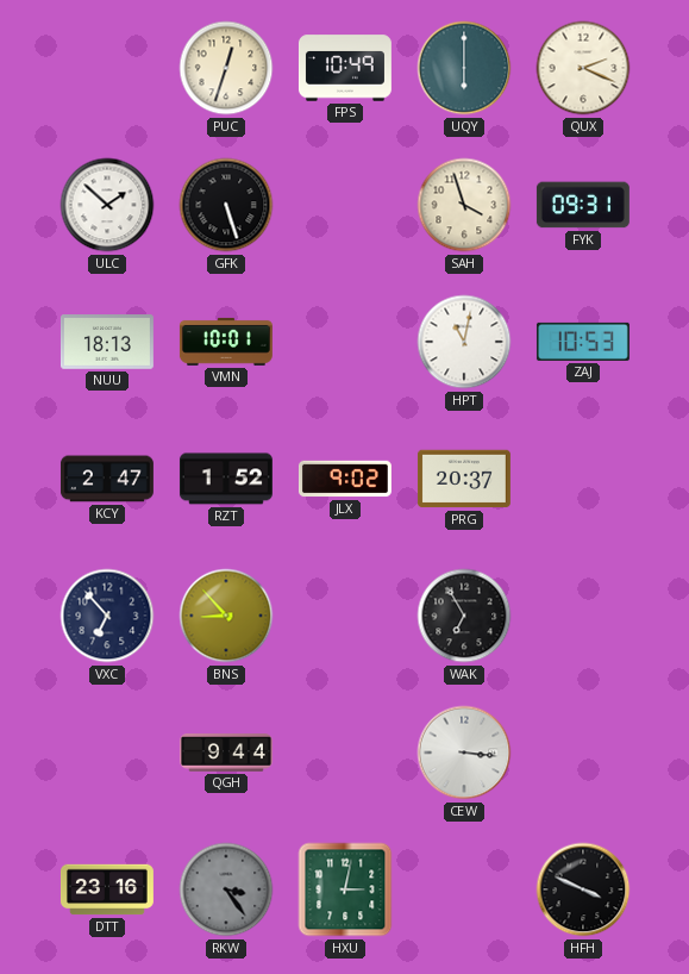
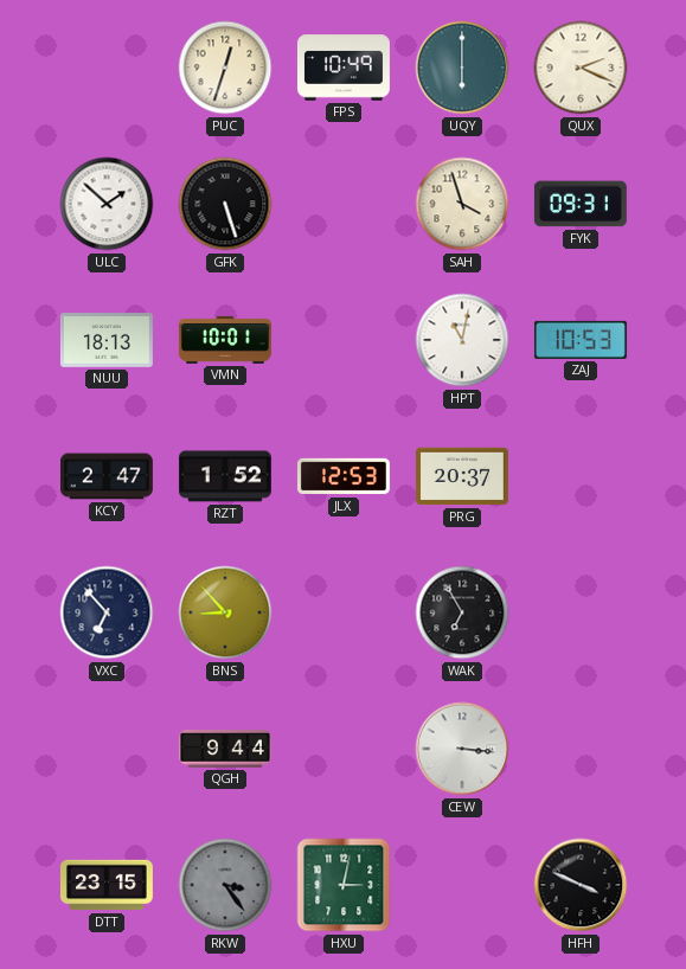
JLX: 9:02 -> 12:53
DTT: 23:16 -> 23:15
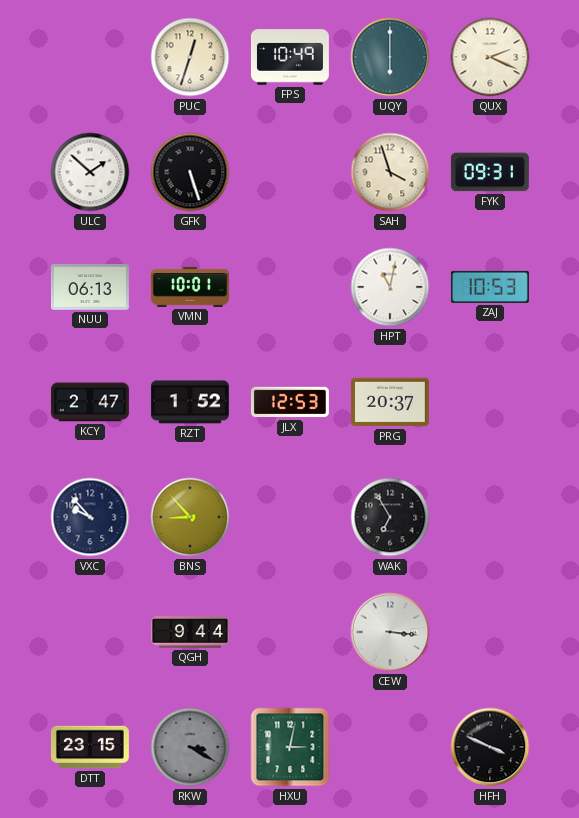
NUU: 18:13 -> 06:13
VXC: 6:53 -> 9:53
RKW: 3:24 -> 3:20
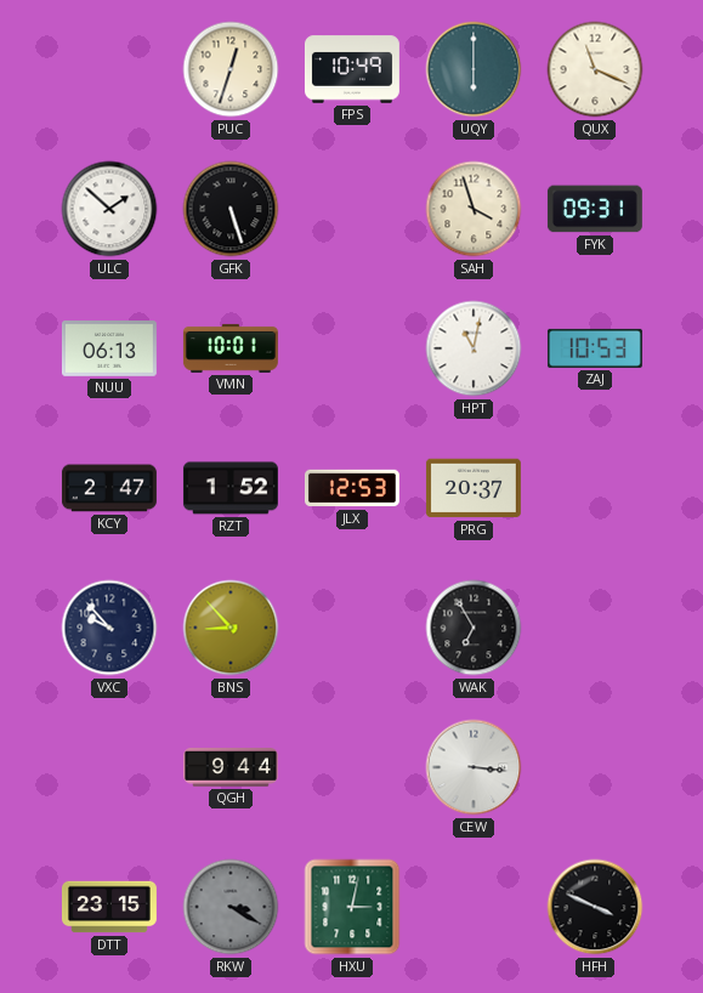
QUX: 2:19 -> 11:19
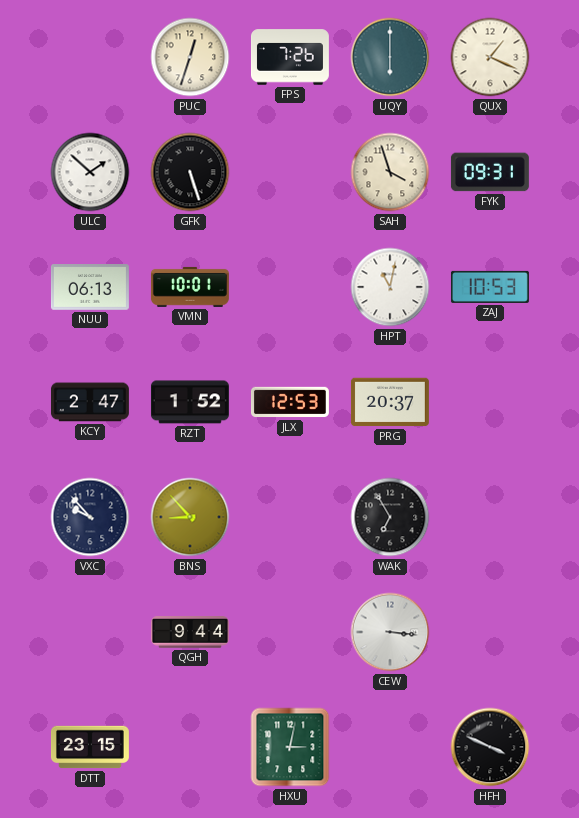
FPS: 10:49 -> 7:26
QUX: 11:19 -> 1:19
RKW: 3:20 -> none
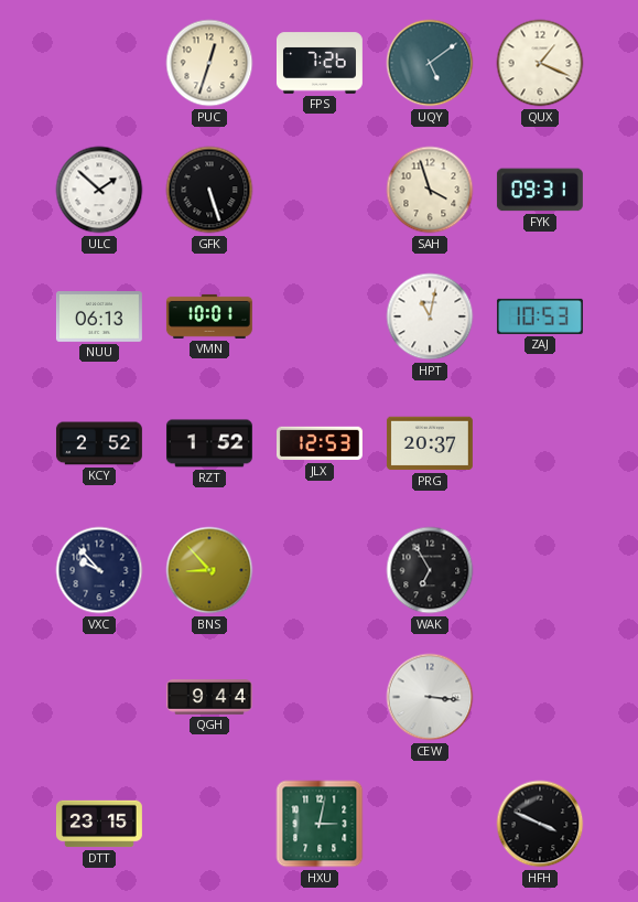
UQY: 6:00 -> 5:09
KCY: 2:47 -> 2:52
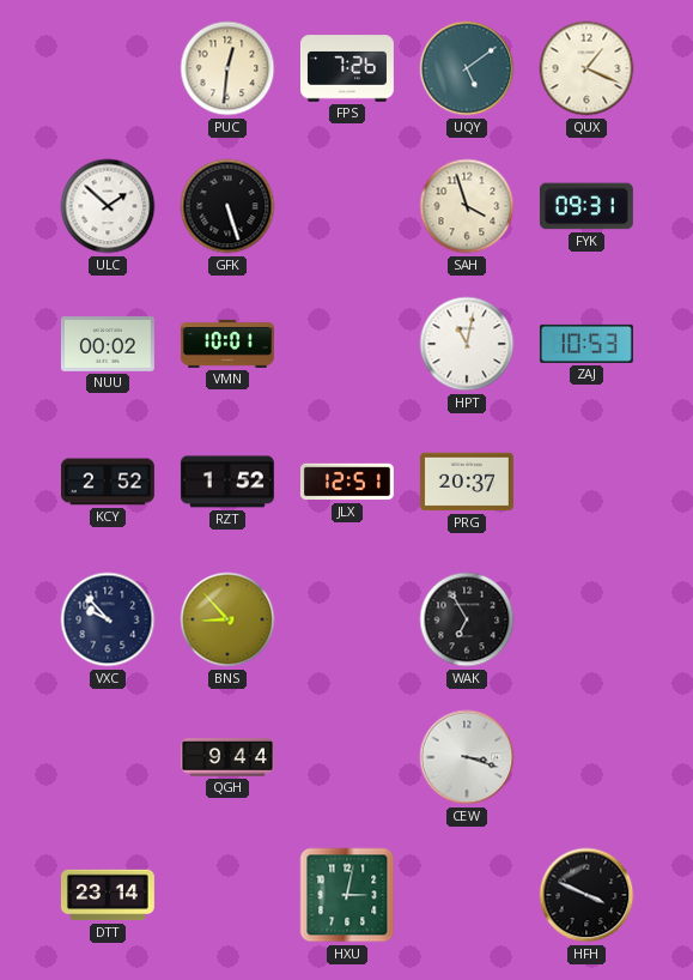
PUC: 12:33 -> 12:31
NUU: 06:13 -> 00:02
JLX: 12:53 -> 12:51
CEW: 3:16 -> 3:18
DTT: 23:15 -> 23:14
